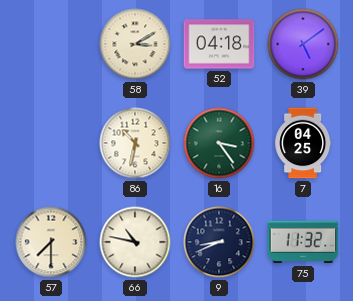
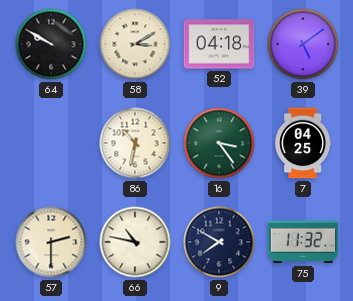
64: none -> 9:50
57: 7:30 -> 2:30
9: 8:41 -> 7:50
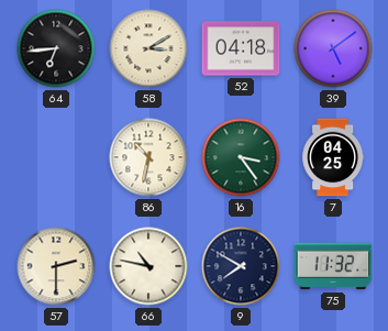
64: 9:50 -> 6:44
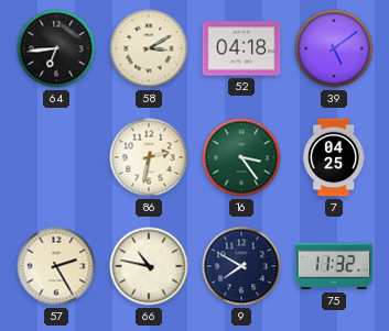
86: 10:32 -> 2:32
57: 2:30 -> 2:25
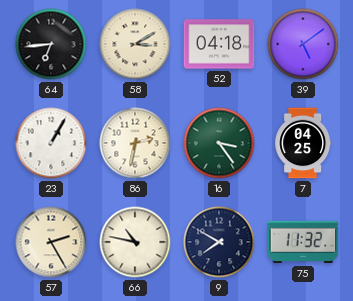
23: none -> 1:05
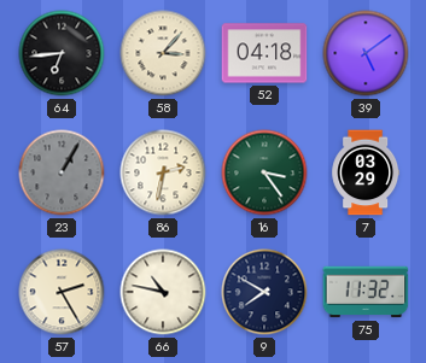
58: 3:10 -> 3:07
23 dial: white -> grey
7: 04:25 -> 03:29
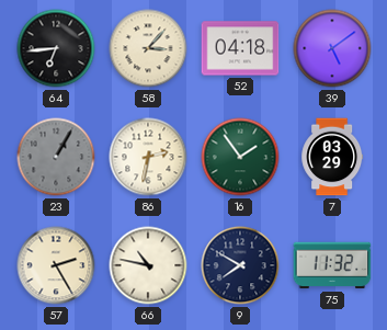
16: 3:24 -> 1:54
